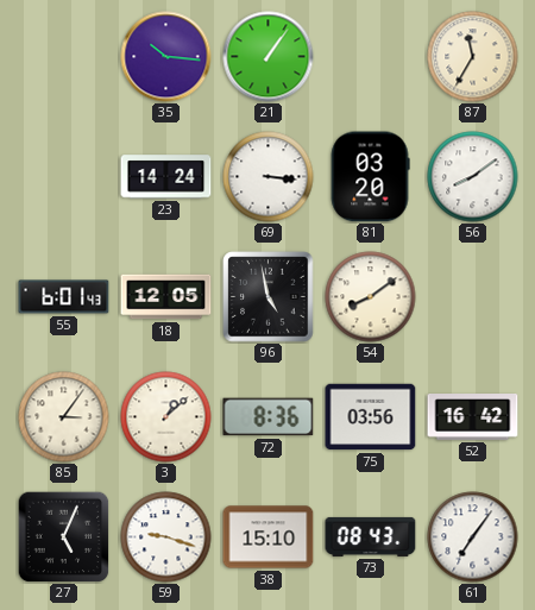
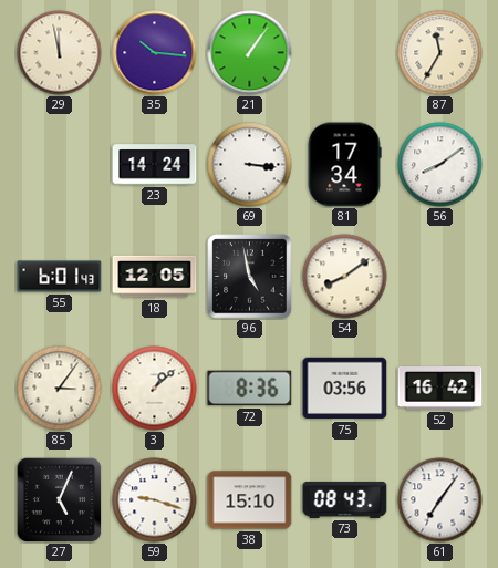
29: none -> 11:58
81: 03:20 -> 17:34
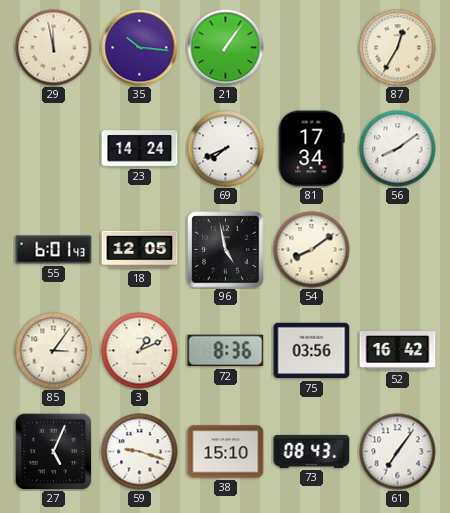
87: 11:35 -> 12:35
69: 3:16 -> 7:41
3: 1:08 -> 1:11
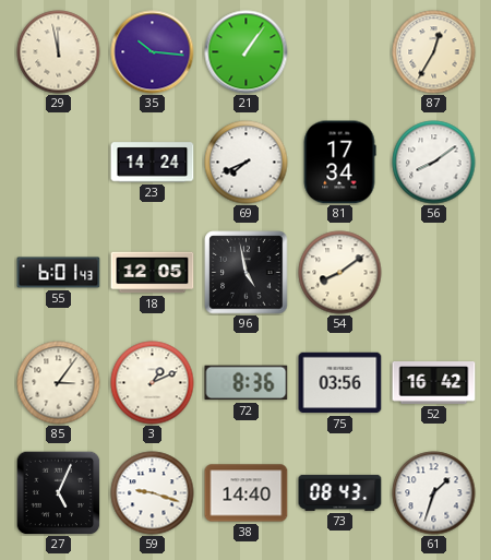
38: 15:10 -> 14:40
61: 7:06 -> 1:33
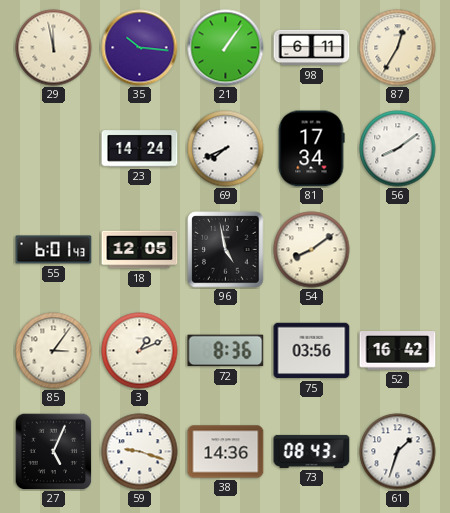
98: none -> 6:11
38: 14:40 -> 14:36
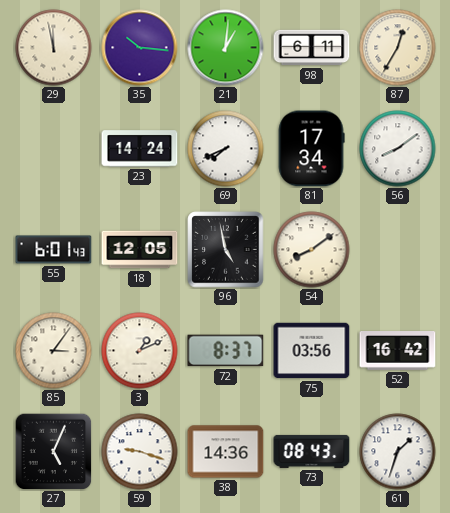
21: 1:06 -> 1:01
72: 8:36 -> 8:37
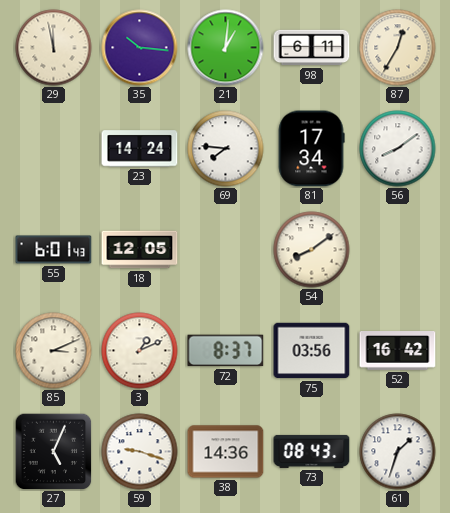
69: 7:41 -> 7:46
96: 4:58 -> none
85: 3:06 -> 3:11
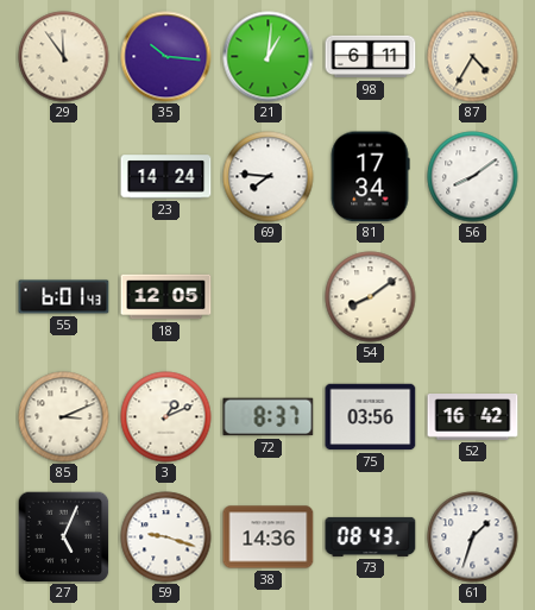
29: 11:58 -> 11:54
87: 12:35 -> 4:35
